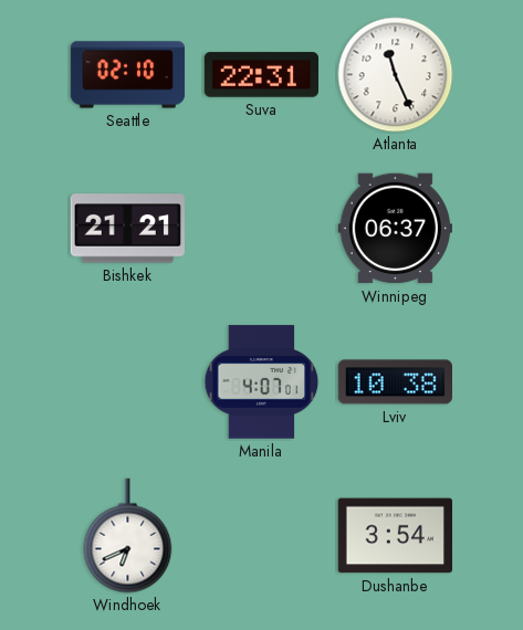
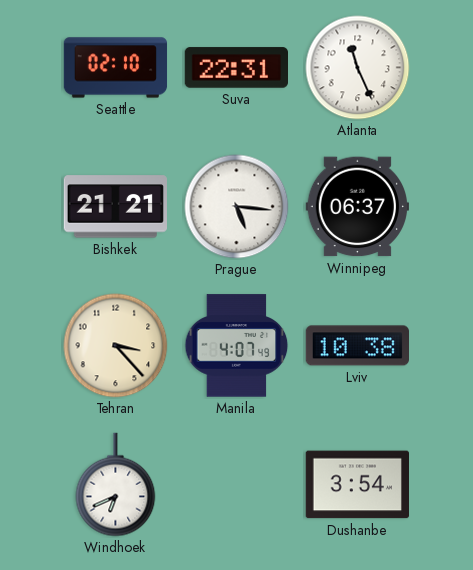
Prague: none -> 5:16
Tehran: none -> 3:23
Manila: 4:07:01 -> 4:07:49
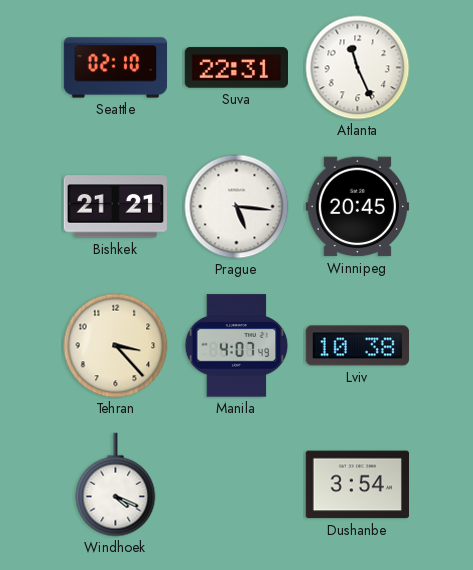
Winnipeg: 06:37 -> 20:45
Windhoek: 6:41 -> 4:19
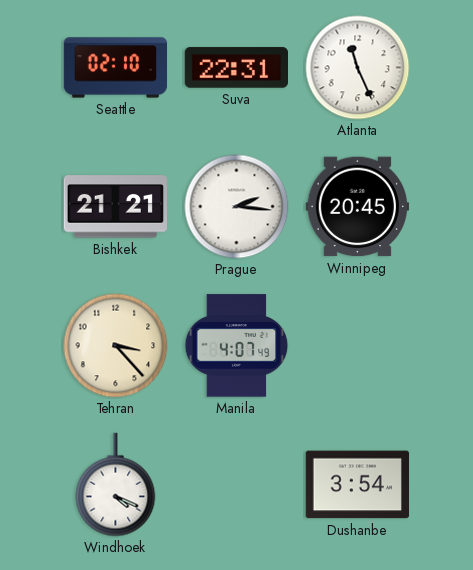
Prague: 5:16 -> 2:16
Lviv: 10:38 -> none
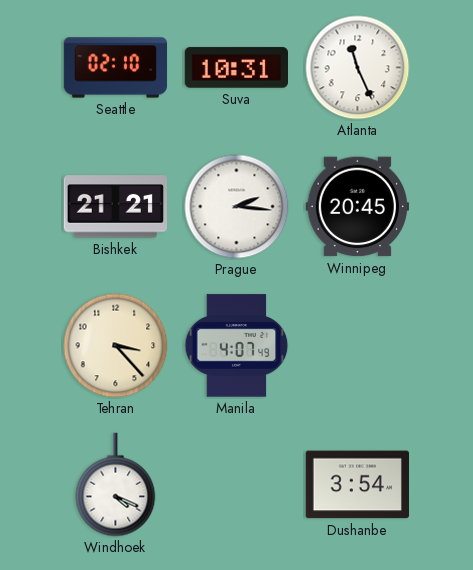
Suva: 22:31 -> 10:31
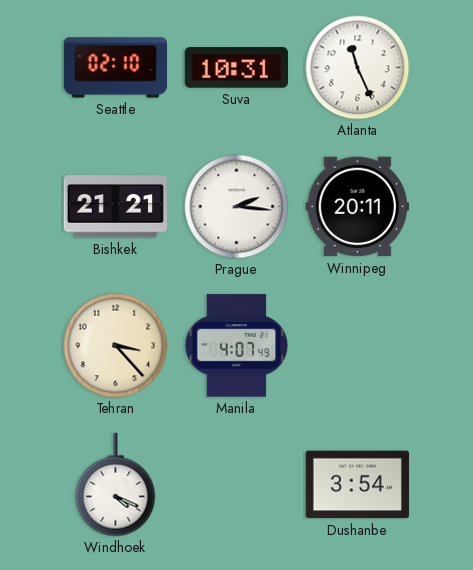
Winnipeg: 20:45 -> 20:11
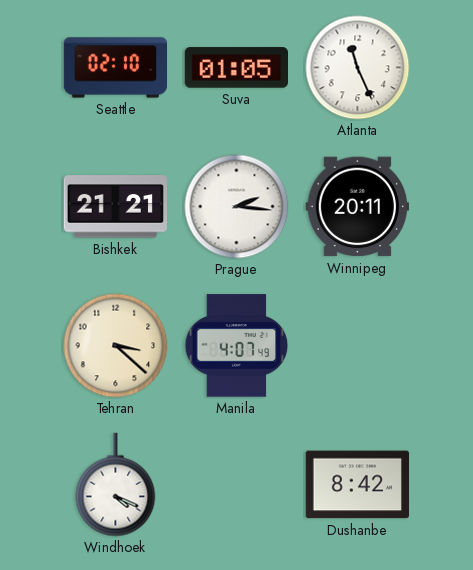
Suva: 10:31 -> 01:05
Tehran: 3:23 -> 3:22
Dushanbe: 3:54 -> 8:42
